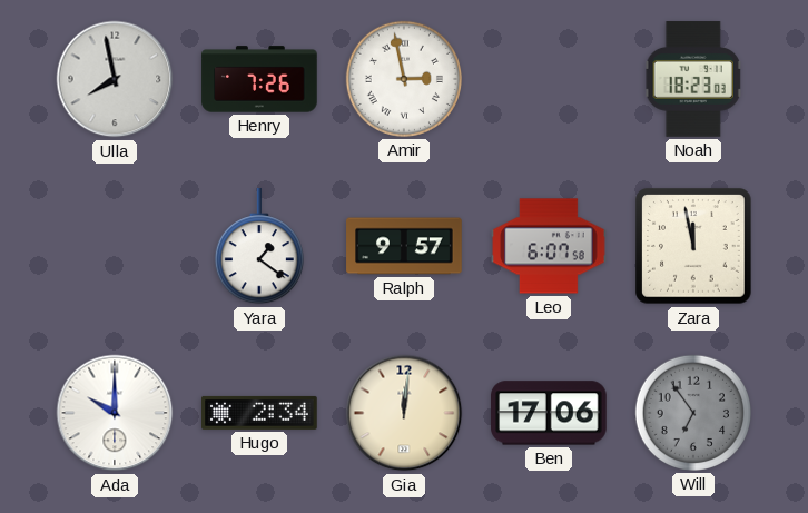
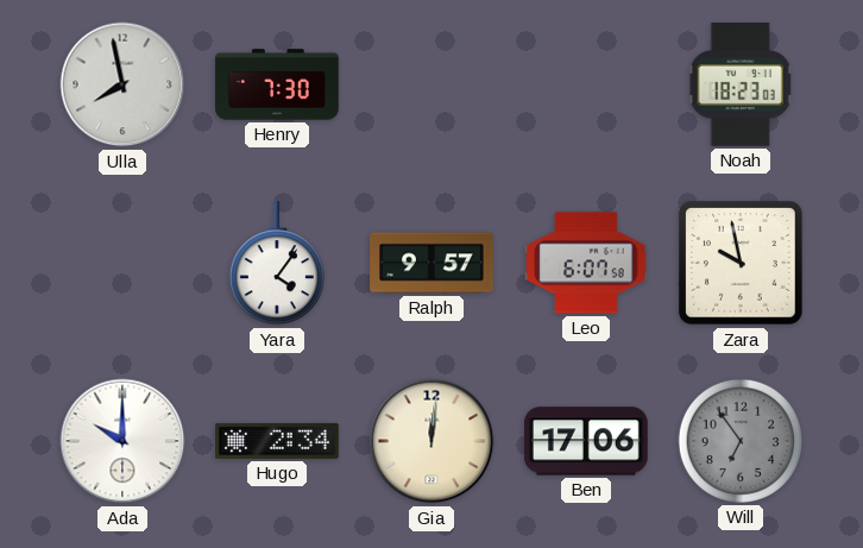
Henry: 7:26 -> 7:30
Amir: 2:58 -> none
Yara: 1:21 -> 4:06
Zara: 11:58 -> 9:58
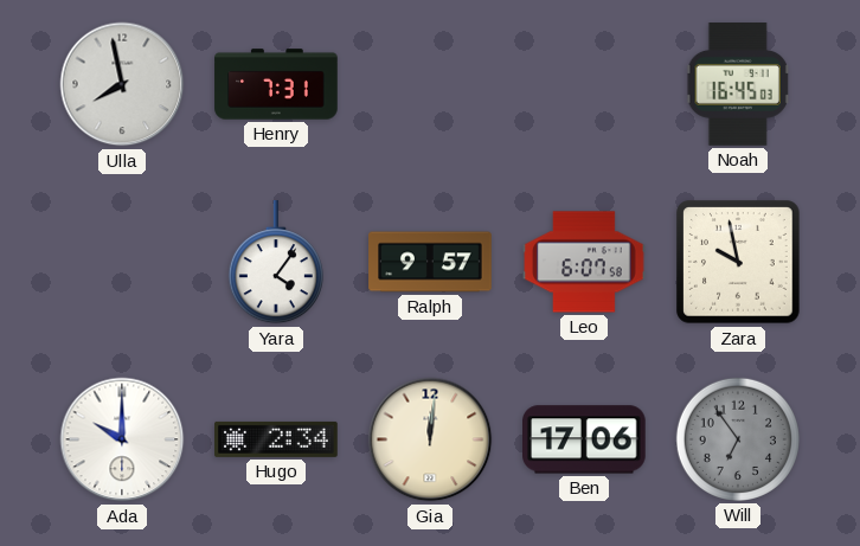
Henry: 7:30 -> 7:31
Noah: 18:23 -> 16:45
